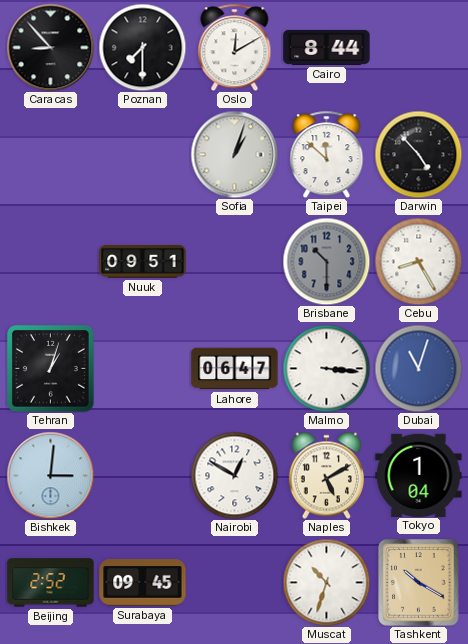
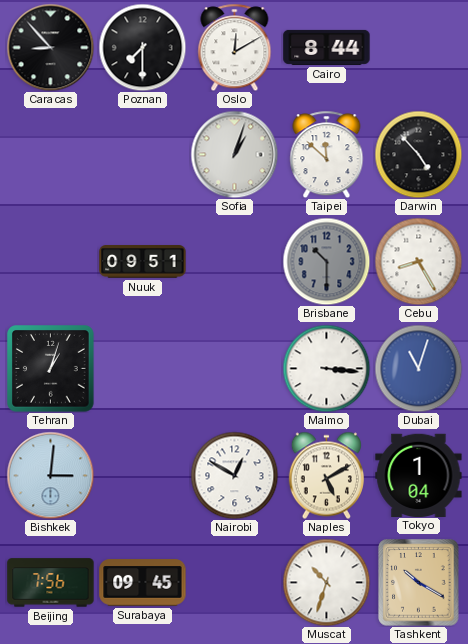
Lahore: 06:47 -> none
Beijing: 2:52 -> 7:56
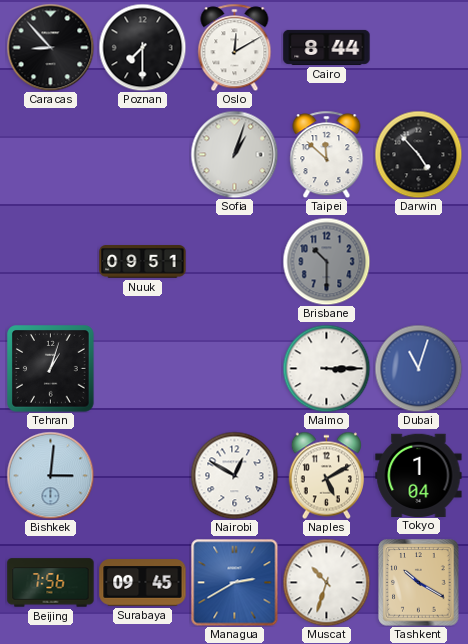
Cebu: 8:25 -> none
Malmo: 3:16 -> 3:15
Managua: none -> 2:40
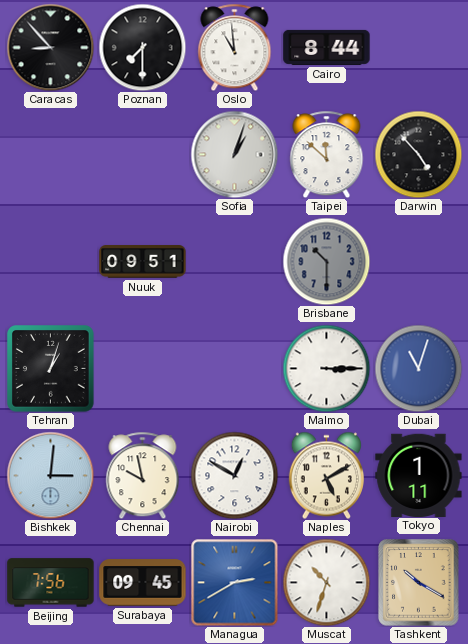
Oslo: 12:10 -> 10:59
Chennai: none -> 9:58
Tokyo: 1:04 -> 1:11
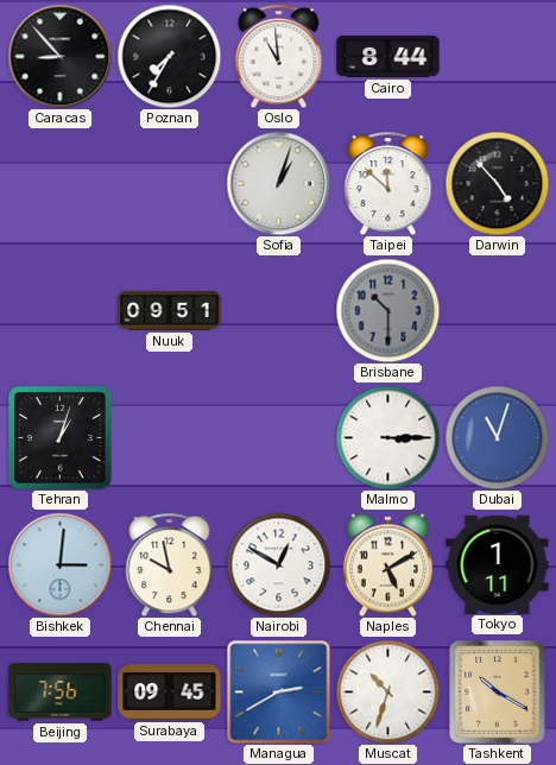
Poznan: 7:30 -> 7:35
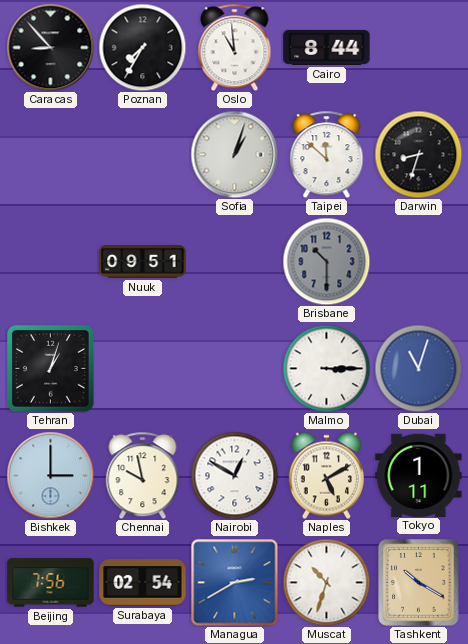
Darwin: 4:53 -> 8:33
Bishkek: 3:01 -> 3:00
Surabaya: 09:45 -> 02:54
